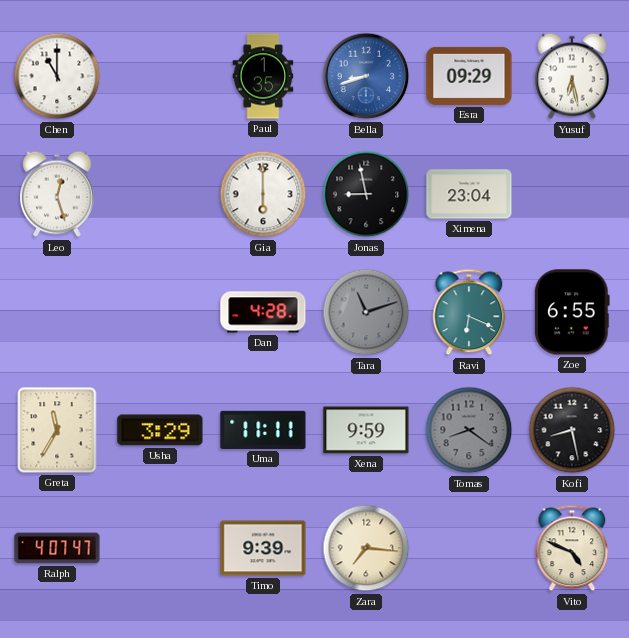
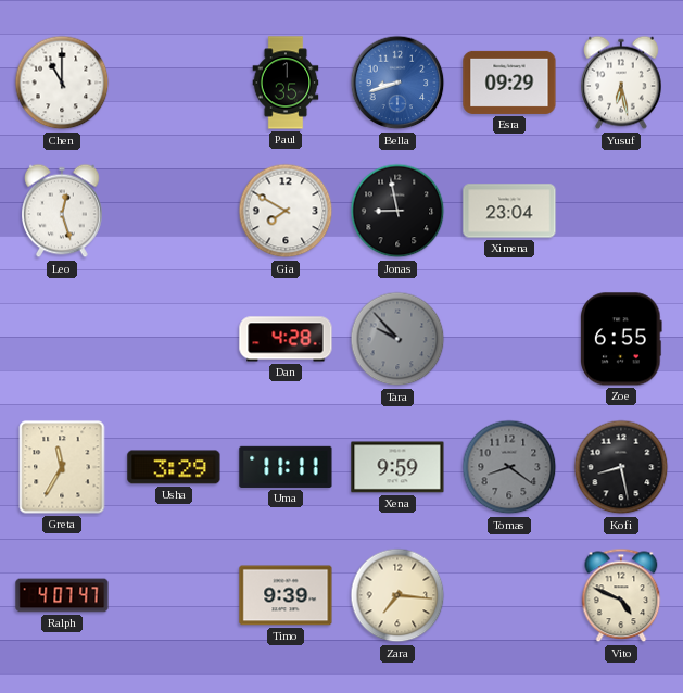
Gia: 6:00 -> 7:50
Tara: 11:12 -> 9:53
Ravi: 6:19 -> none
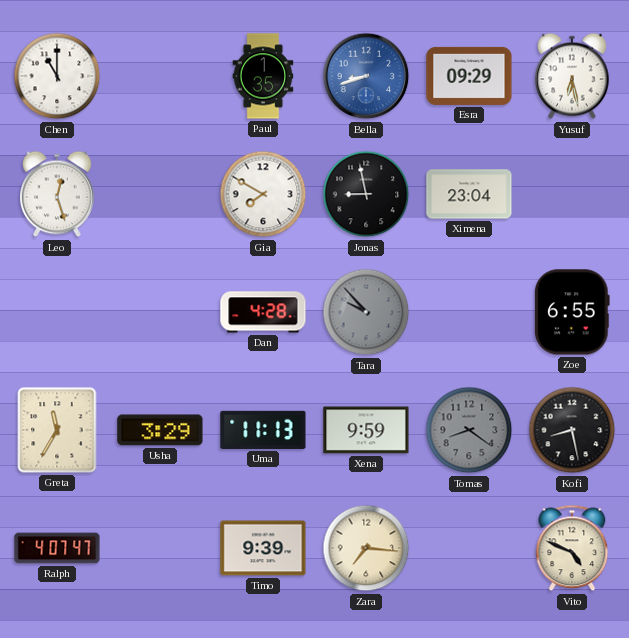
Uma: 11:11 -> 11:13
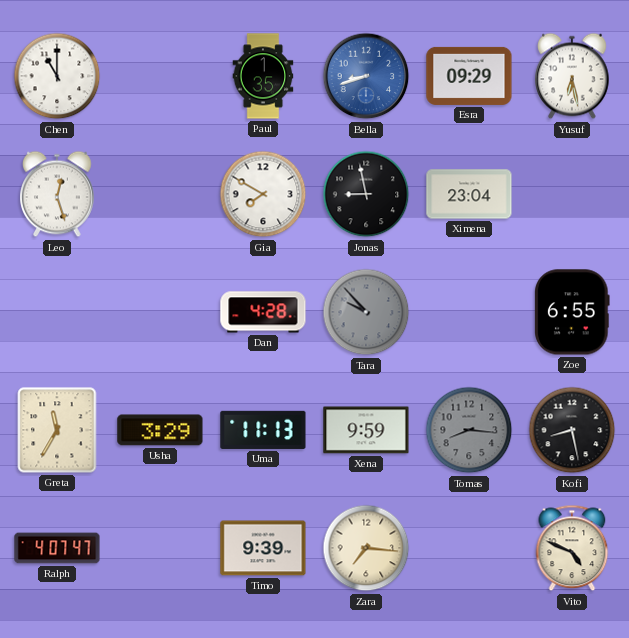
Tomas: 8:21 -> 8:16
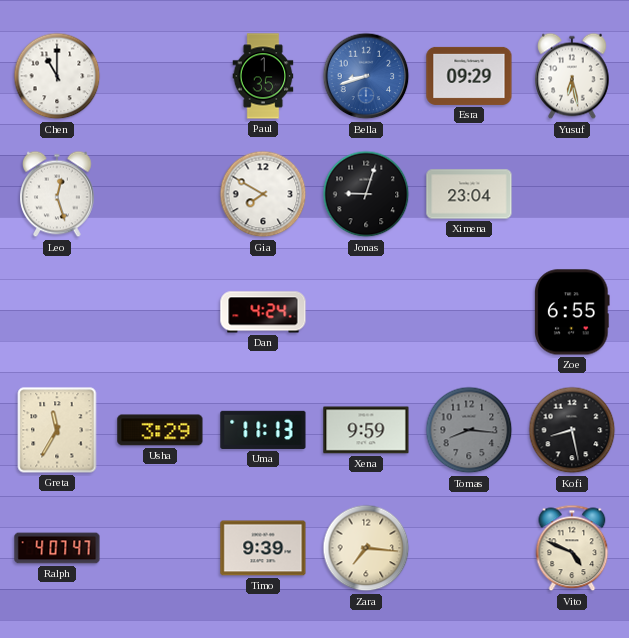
Jonas: 8:58 -> 9:03
Dan: 4:28 -> 4:24
Tara: 9:53 -> none
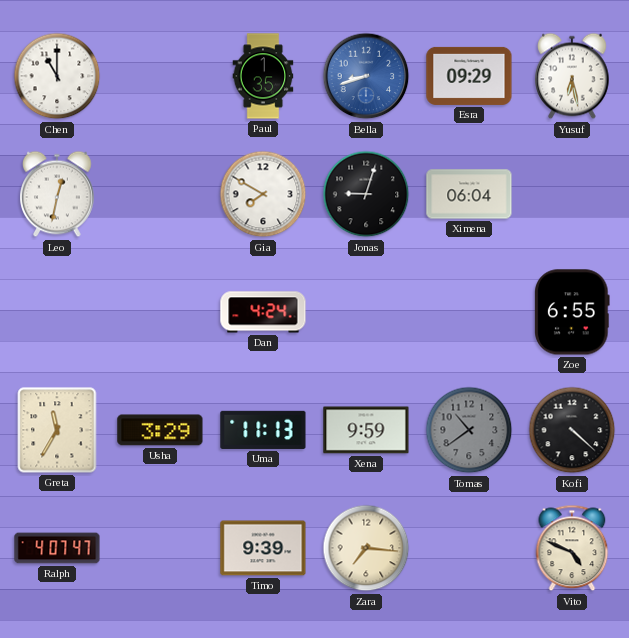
Leo: 12:27 -> 12:32
Ximena: 23:04 -> 06:04
Tomas: 8:16 -> 10:39
Kofi: 8:28 -> 4:22
